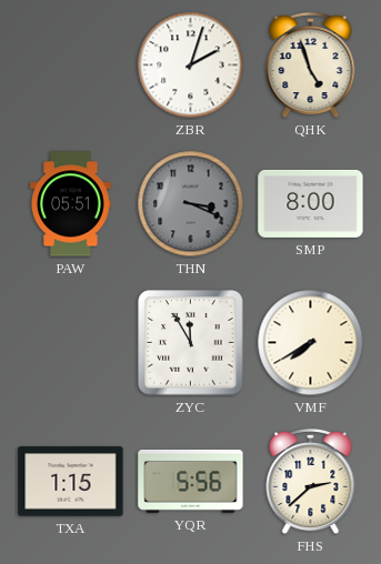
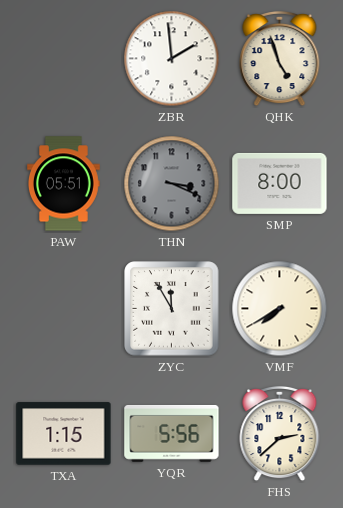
ZBR: 2:03 -> 1:59
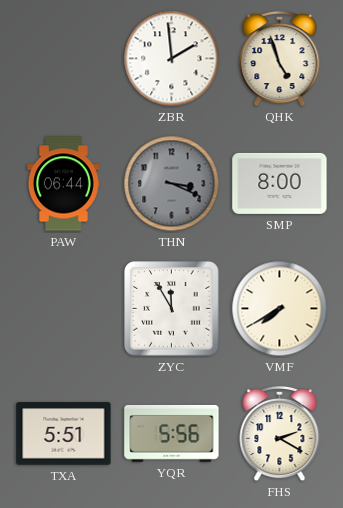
PAW: 05:51 -> 06:44
TXA: 1:15 -> 5:51
FHS: 2:38 -> 2:20
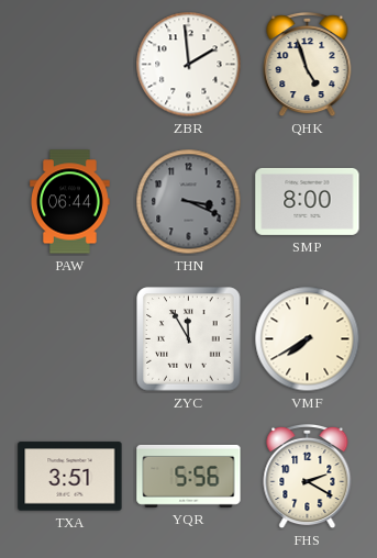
TXA: 5:51 -> 3:51
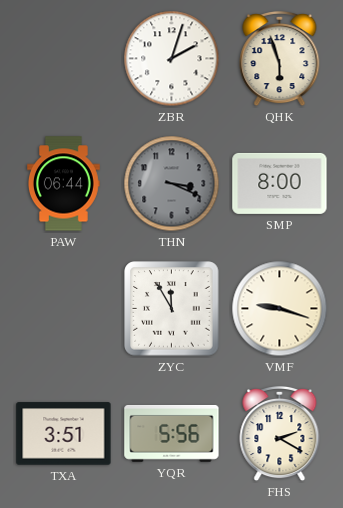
ZBR: 1:59 -> 2:03
QHK: 4:57 -> 5:57
VMF: 7:40 -> 9:18
